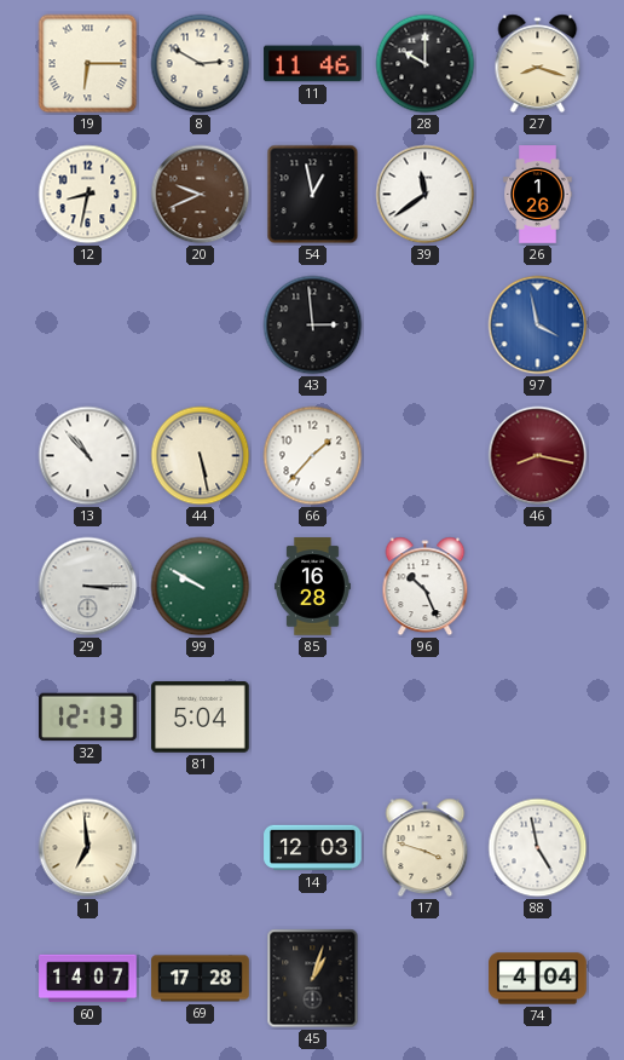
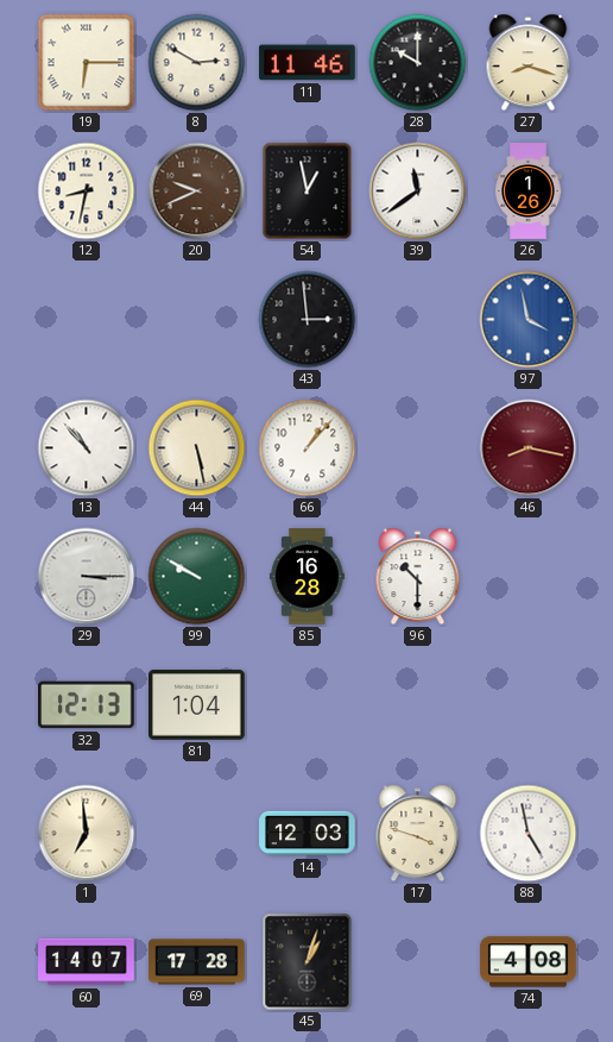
66: 1:37 -> 1:07
96: 10:26 -> 10:30
81: 5:04 -> 1:04
74: 4:04 -> 4:08
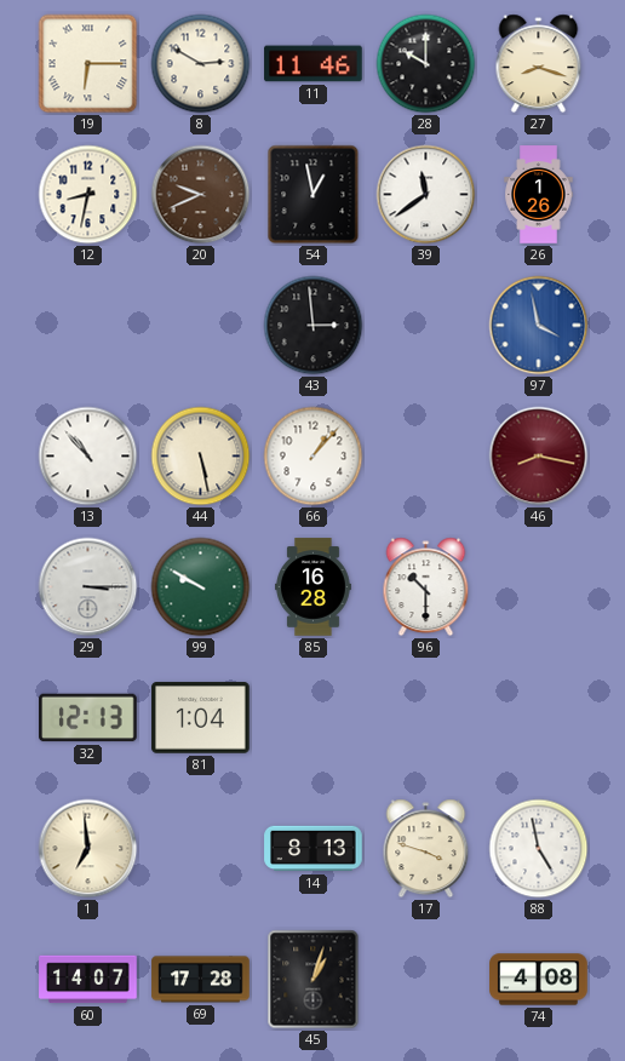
14: 12:03 -> 8:13
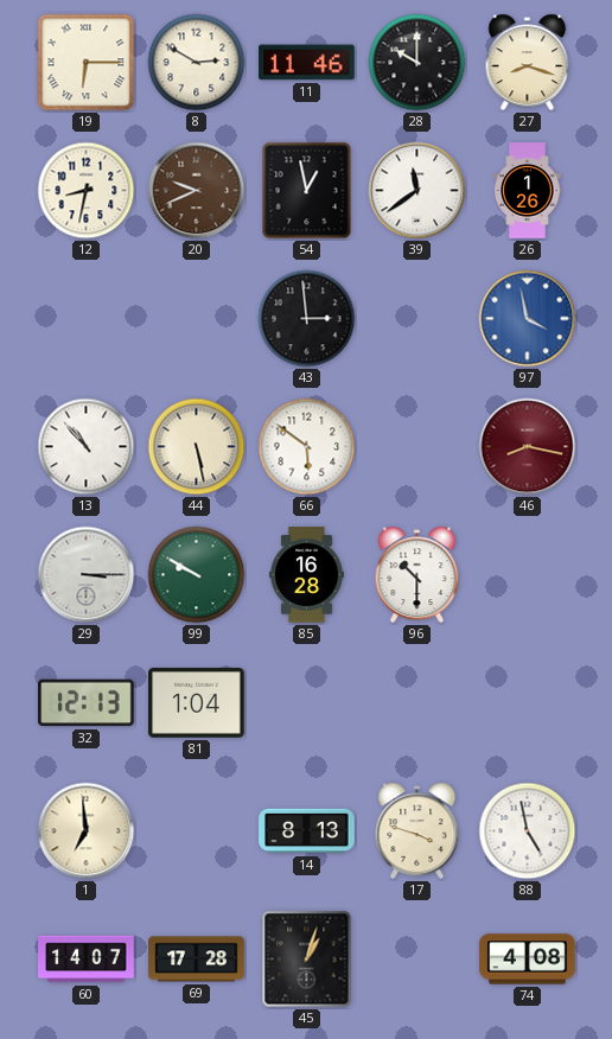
66: 1:07 -> 5:51
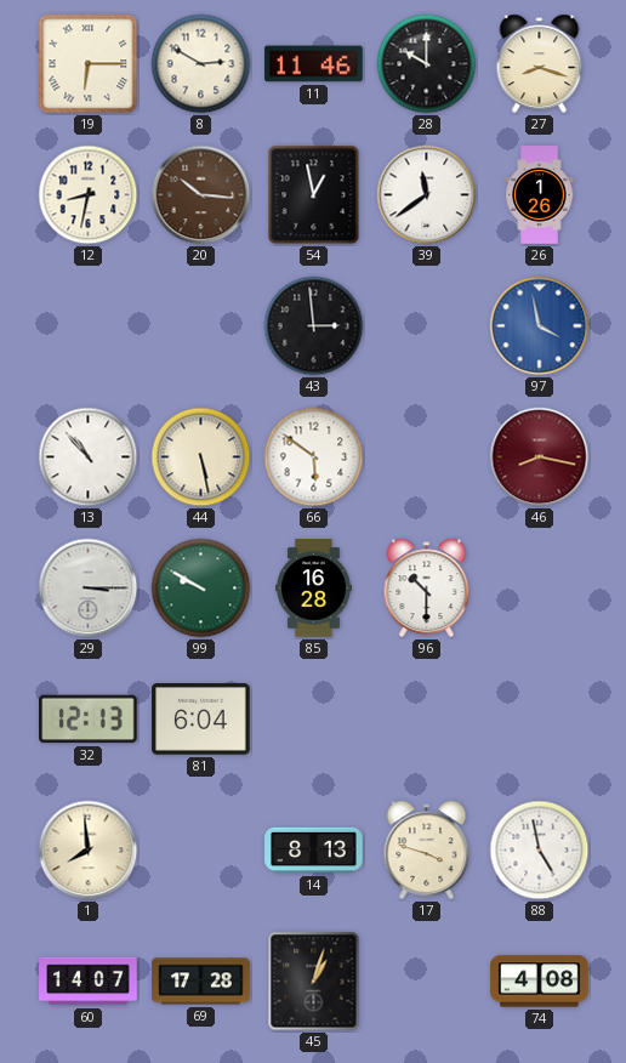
20: 9:41 -> 10:16
81: 1:04 -> 6:04
1: 6:59 -> 7:59
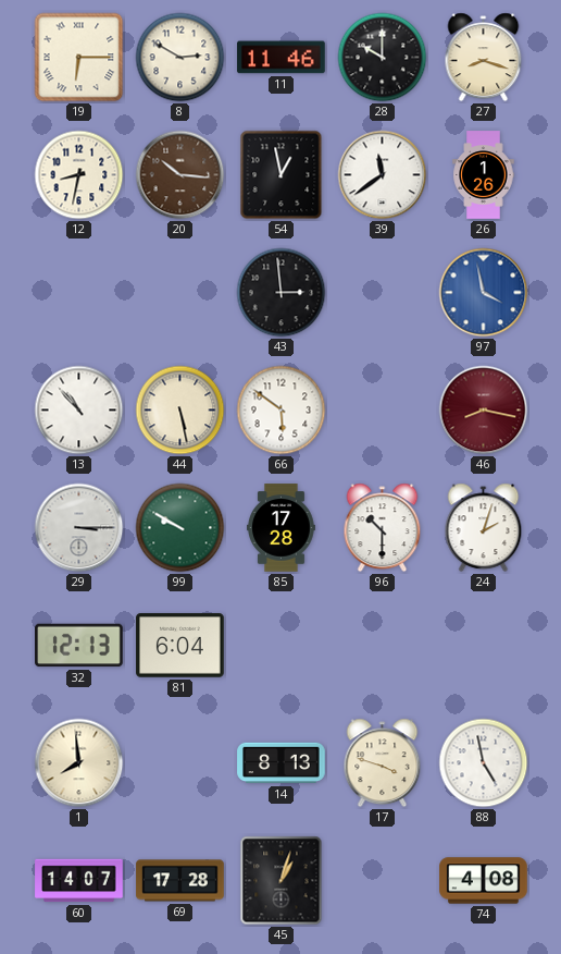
85: 16:28 -> 17:28
24: none -> 2:03
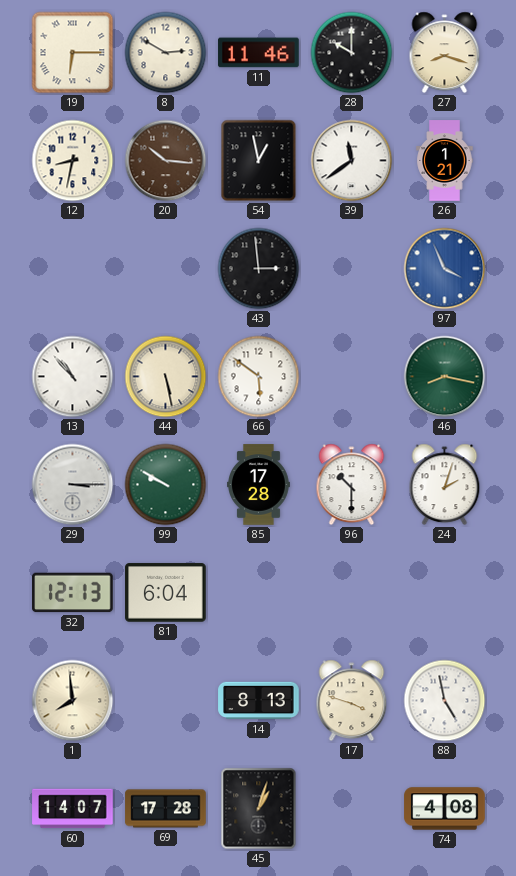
26: 1:26 -> 1:21
97: 3:58 -> 3:56
46 dial: burgundy -> green
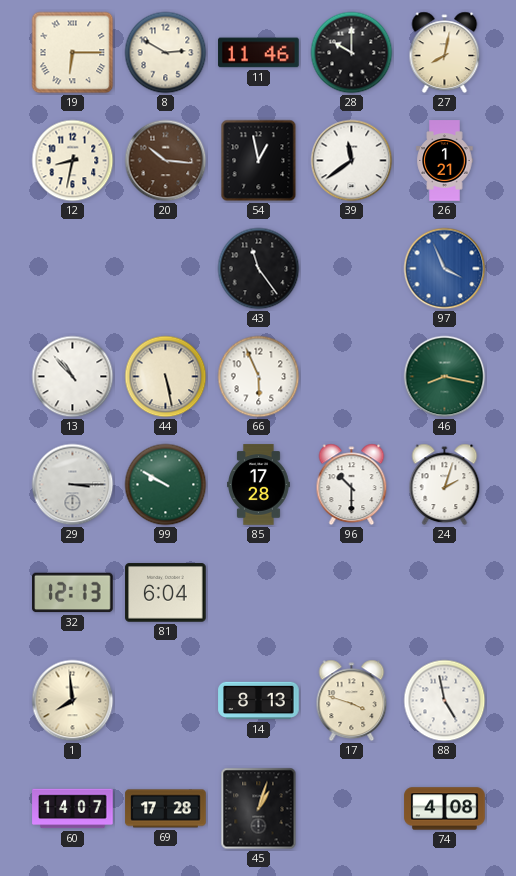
27: 8:18 -> 8:02
43: 2:59 -> 11:24
66: 5:51 -> 5:56
